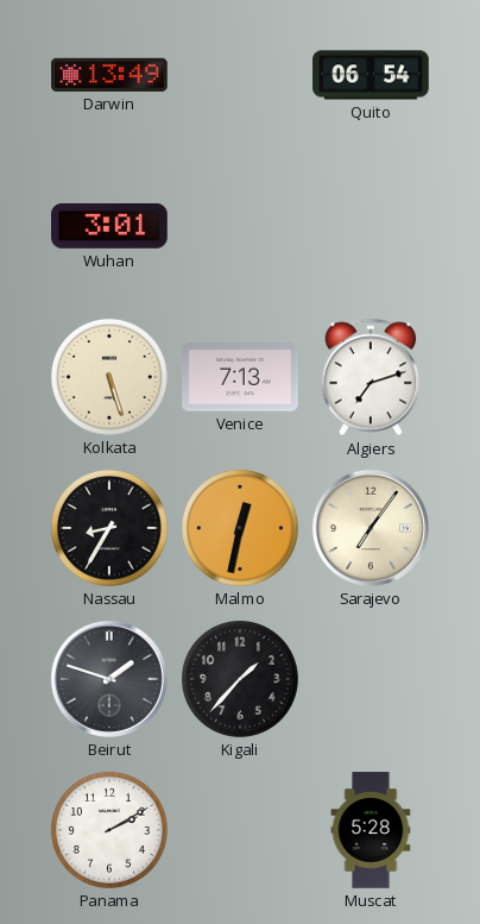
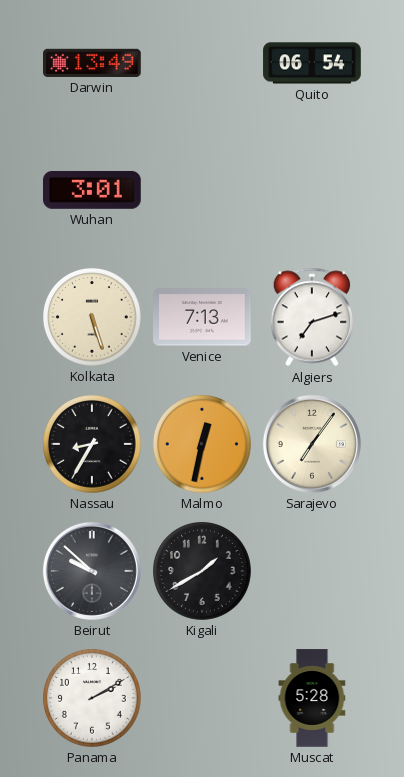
Beirut: 1:48 -> 9:52
Kigali: 1:37 -> 1:40
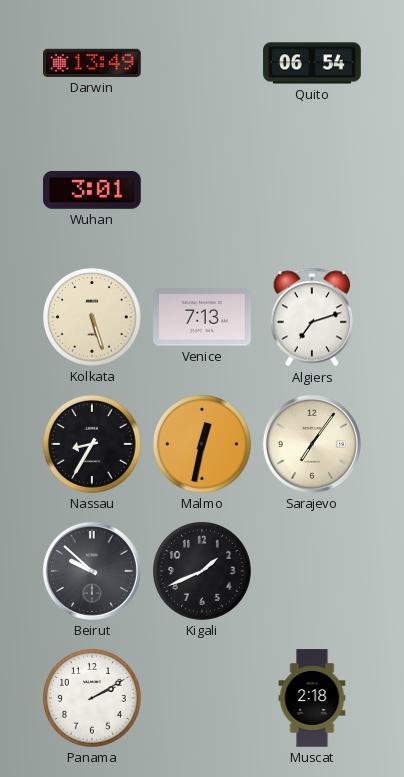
Kigali: 1:40 -> 1:41
Muscat: 5:28 -> 2:18
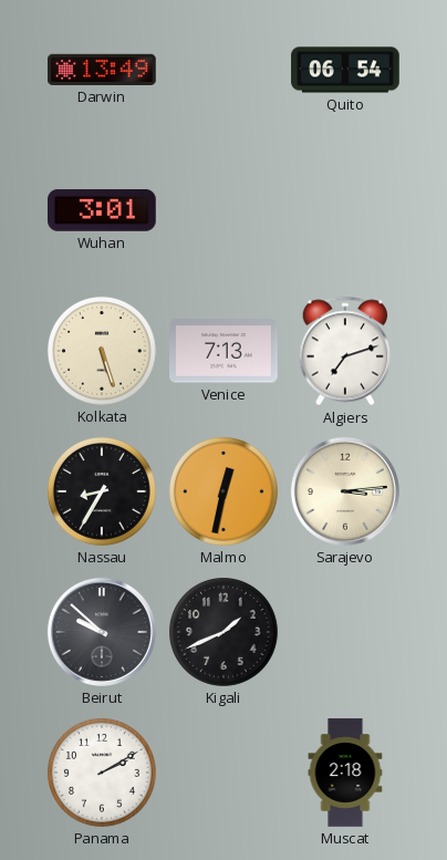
Sarajevo: 7:06 -> 3:14
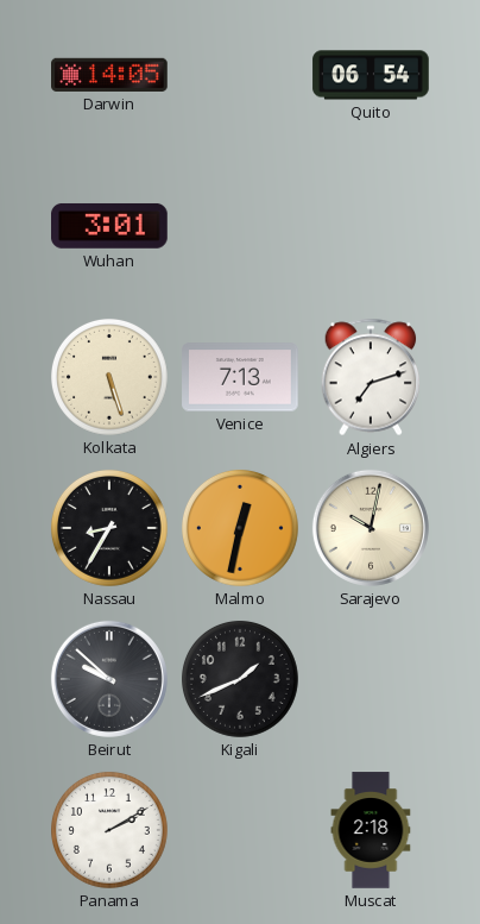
Darwin: 13:49 -> 14:05
Sarajevo: 3:14 -> 10:02
